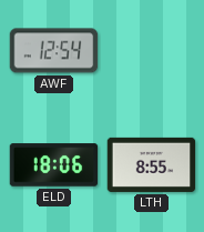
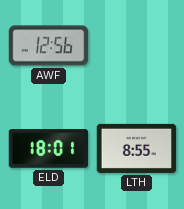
AWF: 12:54 -> 12:56
ELD: 18:06 -> 18:01
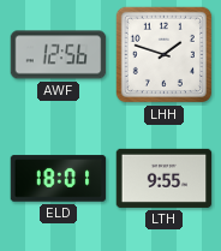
LHH: none -> 1:48
LTH: 8:55 -> 9:55
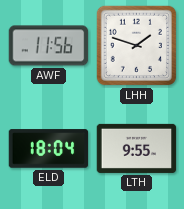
AWF: 12:56 -> 11:56
ELD: 18:01 -> 18:04
